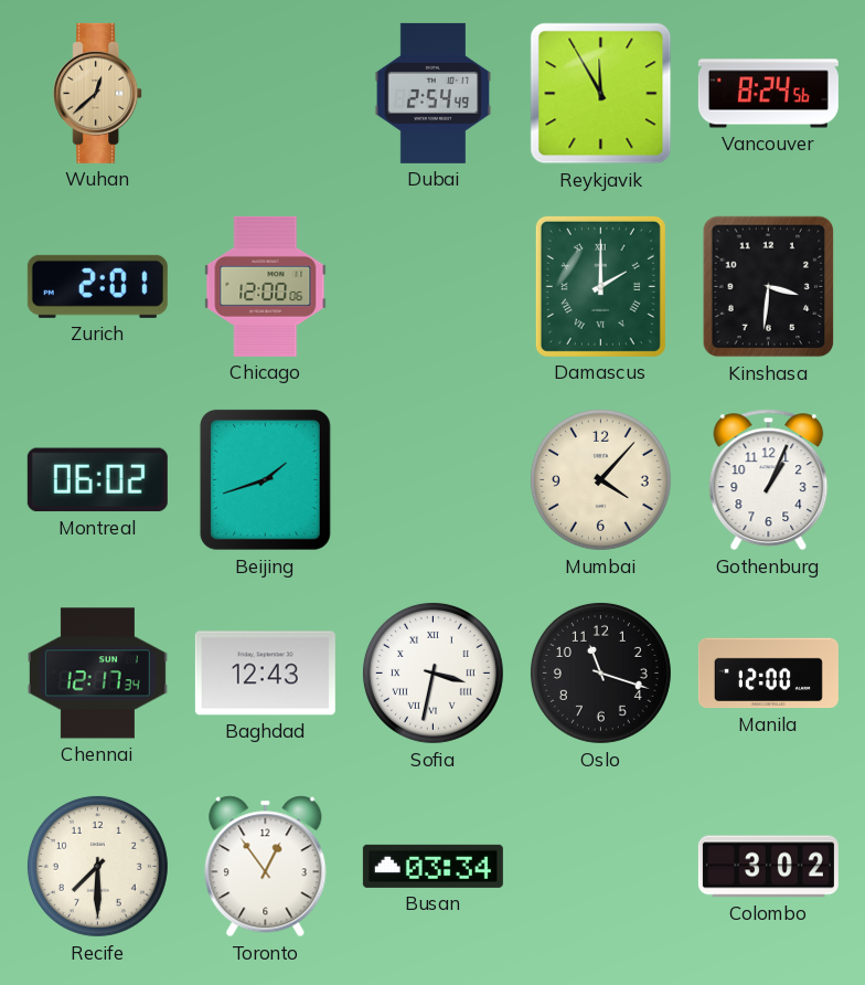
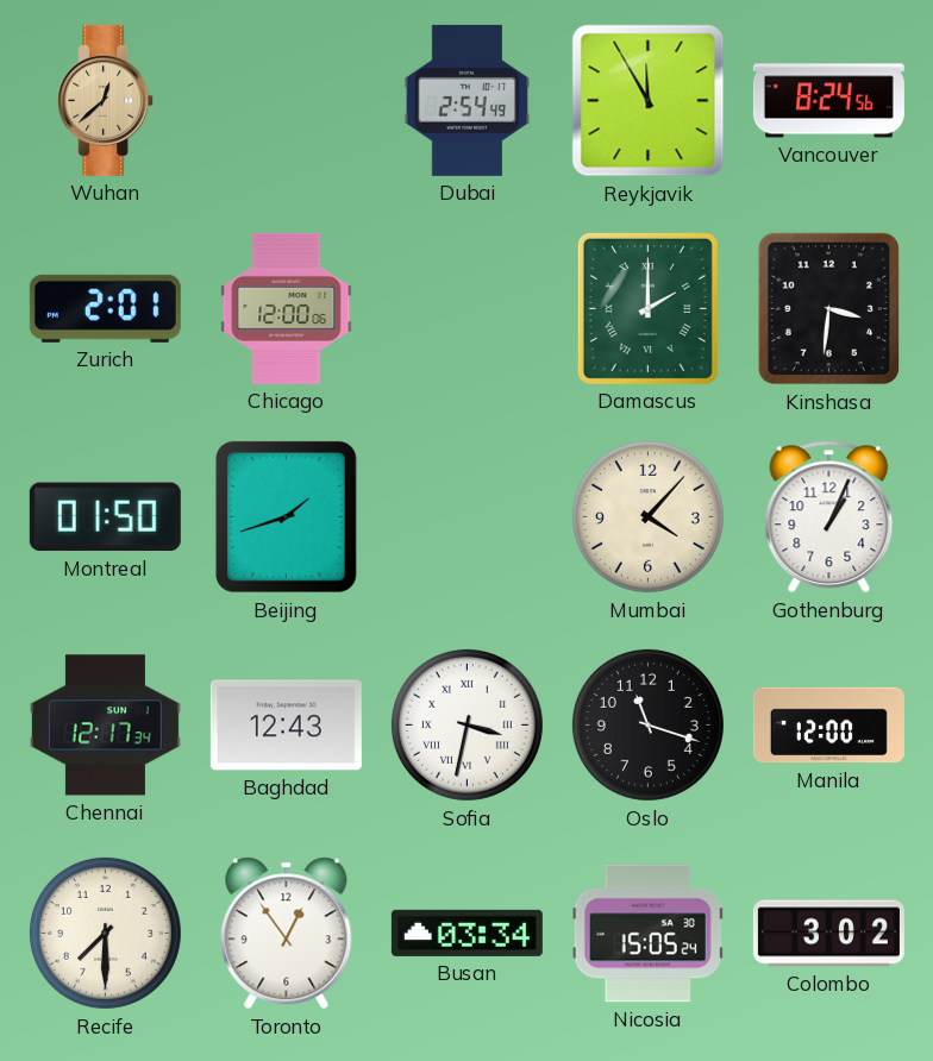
Montreal: 06:02 -> 01:50
Nicosia: none -> 15:05
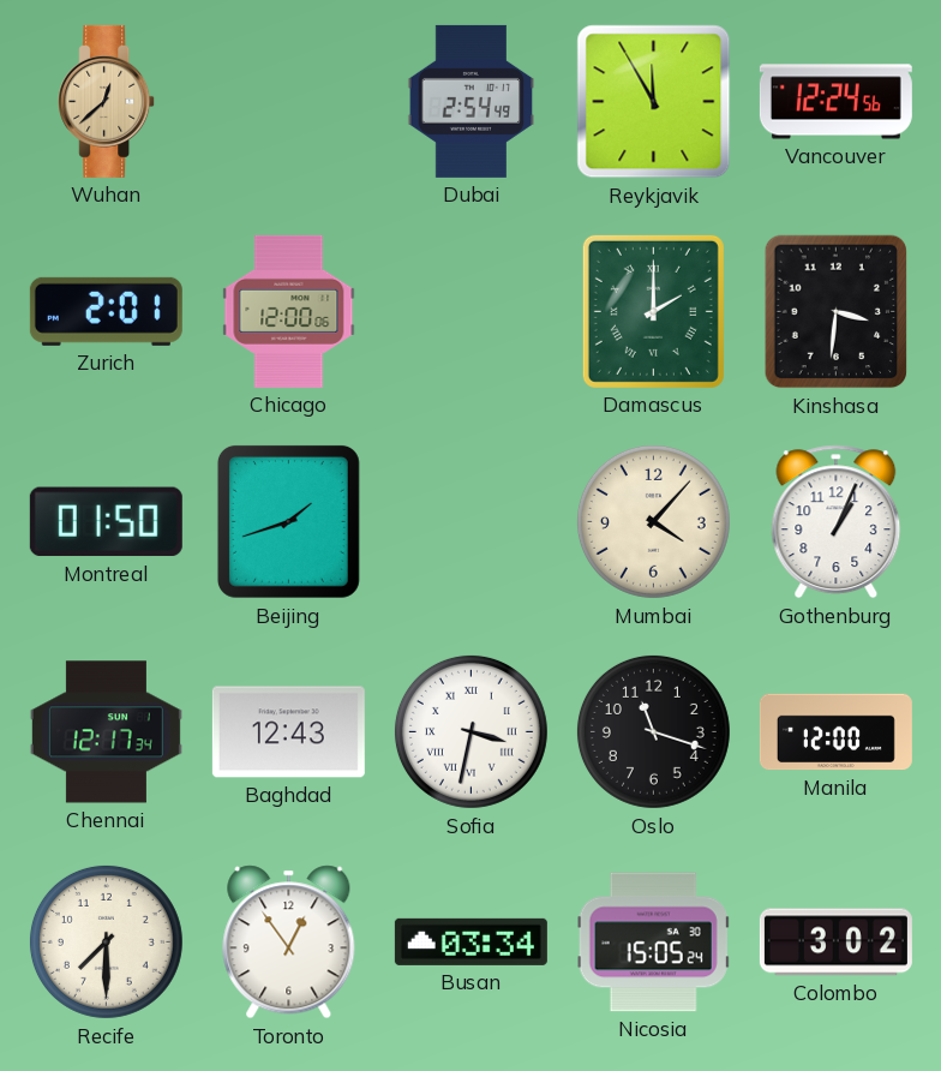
Vancouver: 8:24 -> 12:24
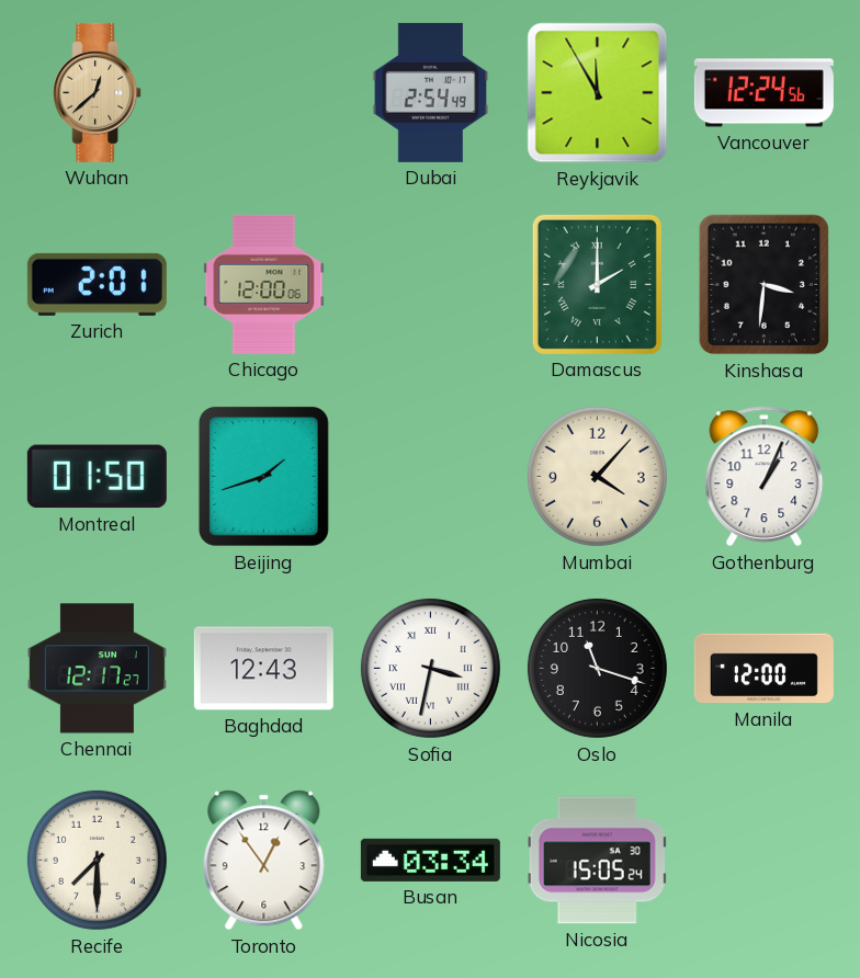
Chennai: 12:17:34 -> 12:17:27
Colombo: 3:02 -> none
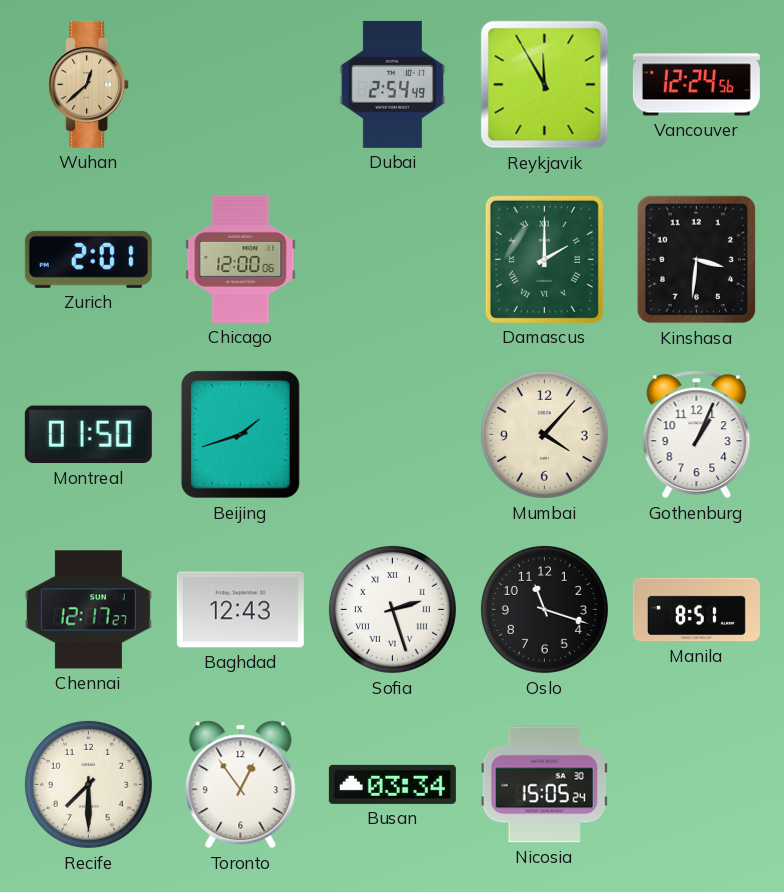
Sofia: 3:32 -> 2:27
Manila: 12:00 -> 8:51
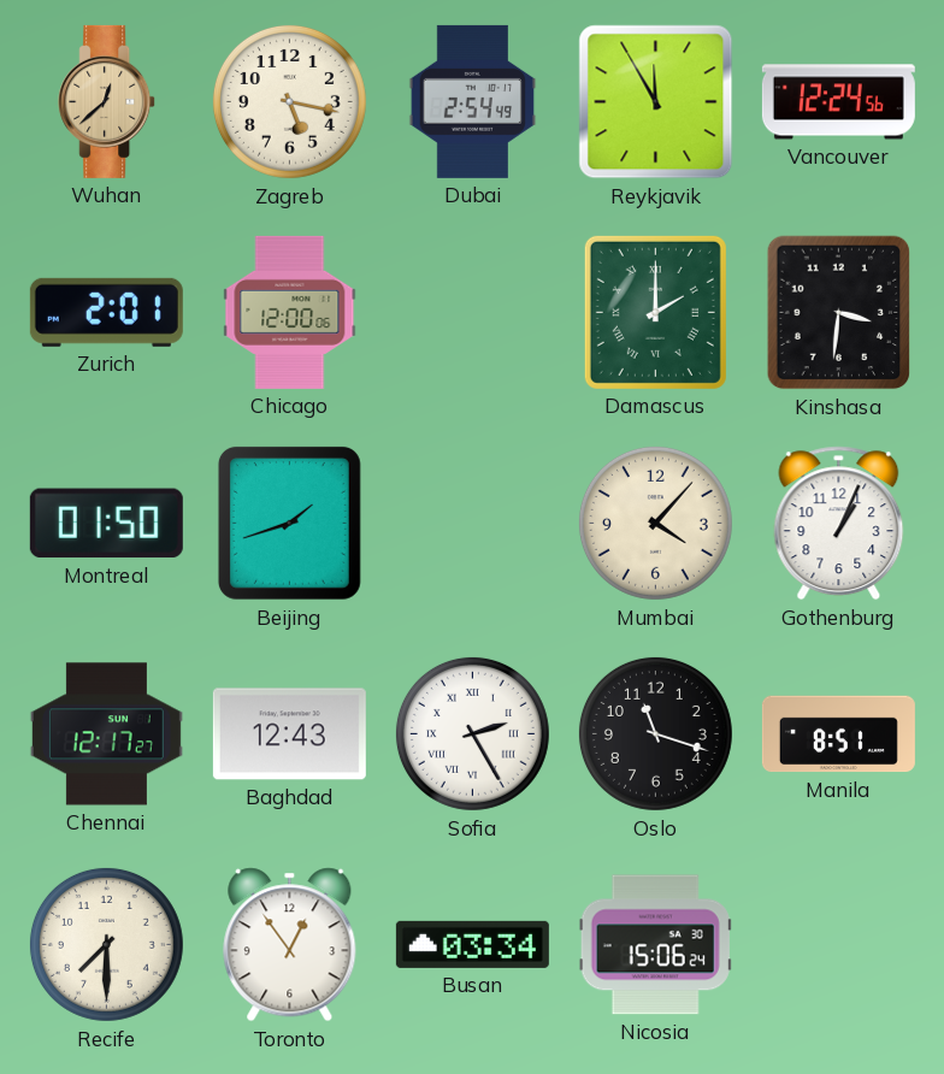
Zagreb: none -> 5:17
Sofia: 2:27 -> 2:25
Nicosia: 15:05 -> 15:06
